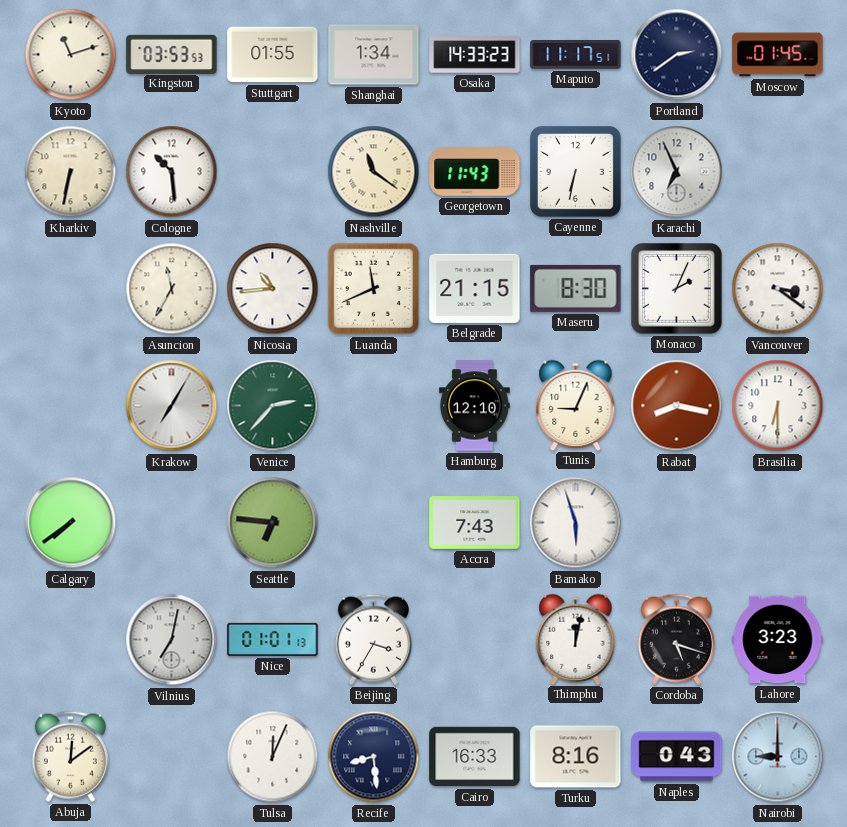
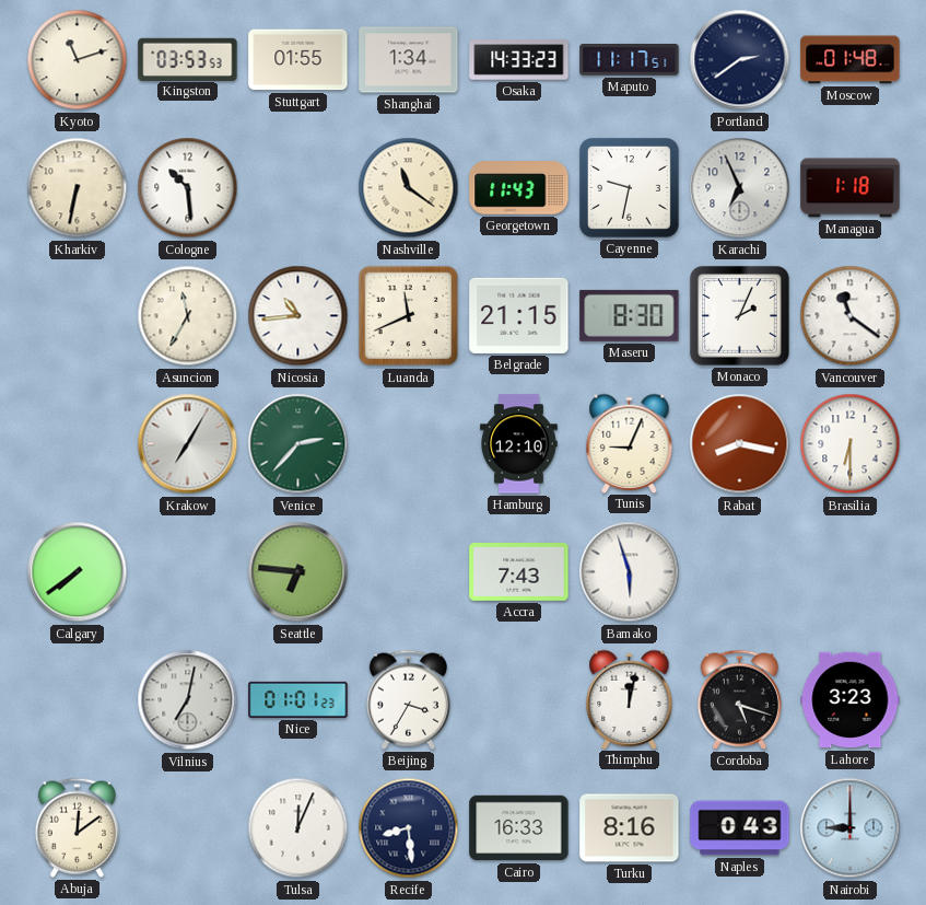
Moscow: 01:45 -> 01:48
Cayenne: 6:32 -> 9:32
Managua: none -> 1:18
Vancouver: 3:21 -> 11:21
Nice: 01:01:13 -> 01:01:23
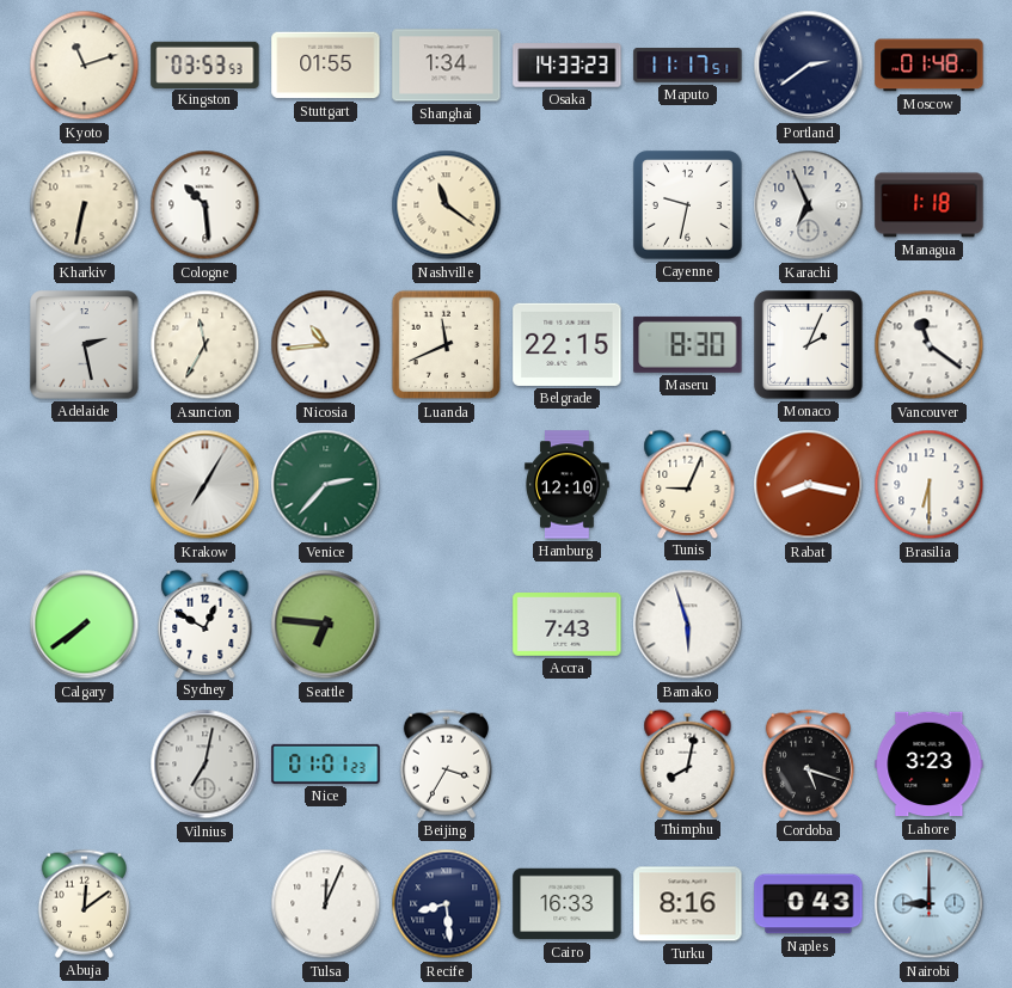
Georgetown: 11:43 -> none
Adelaide: none -> 2:28
Belgrade: 21:15 -> 22:15
Sydney: none -> 12:50
Thimphu: 12:02 -> 8:02
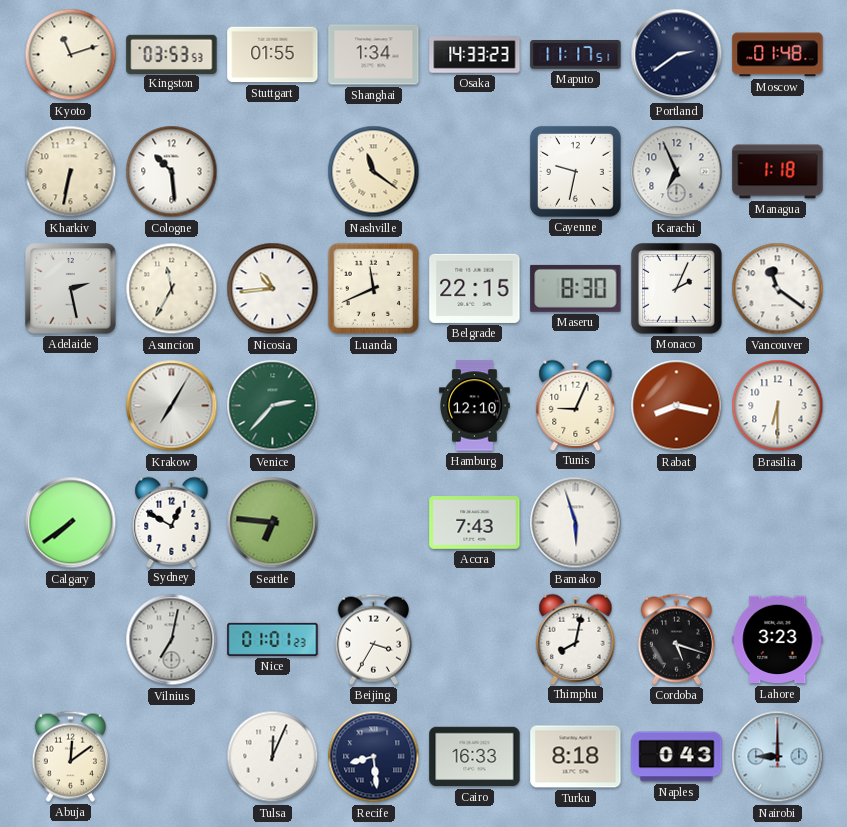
Turku: 8:16 -> 8:18
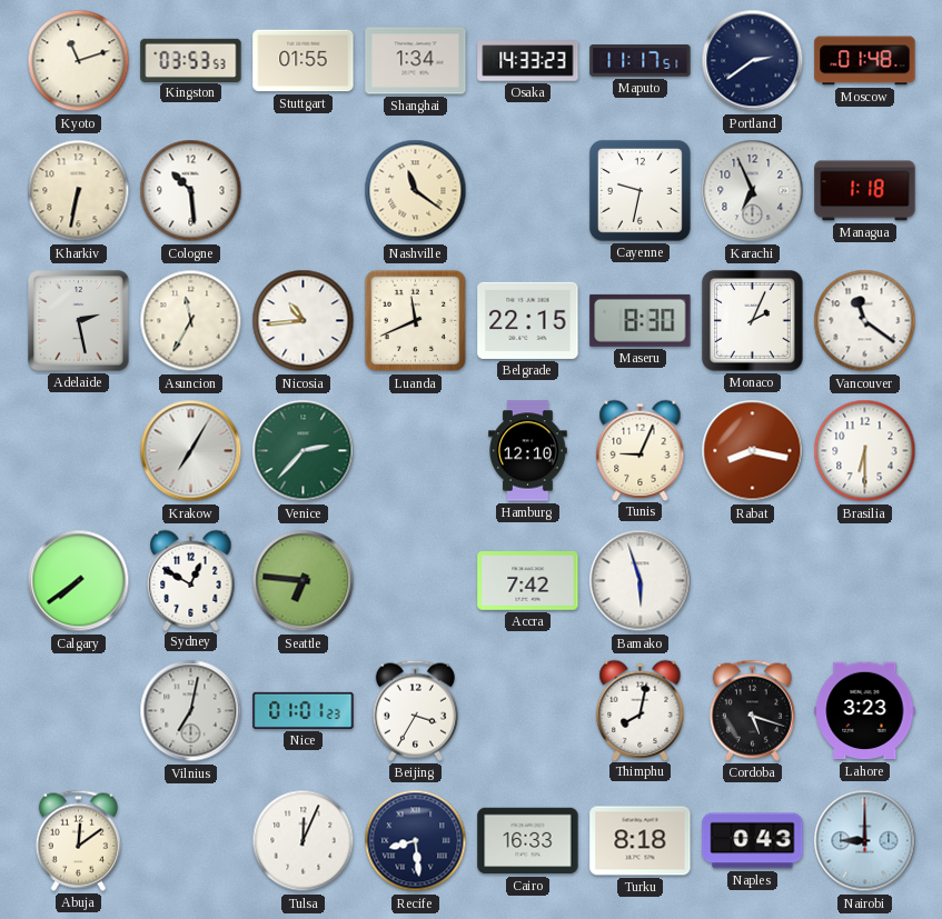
Accra: 7:43 -> 7:42
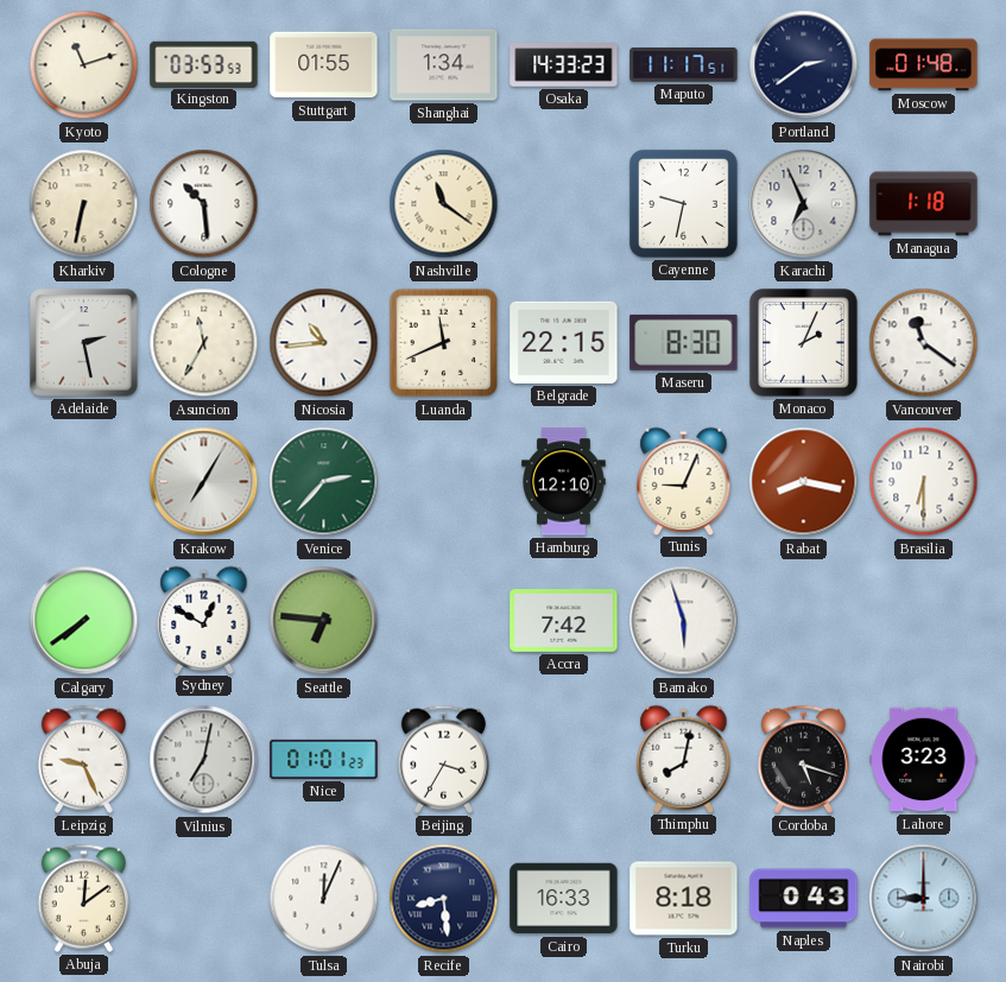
Leipzig: none -> 9:26
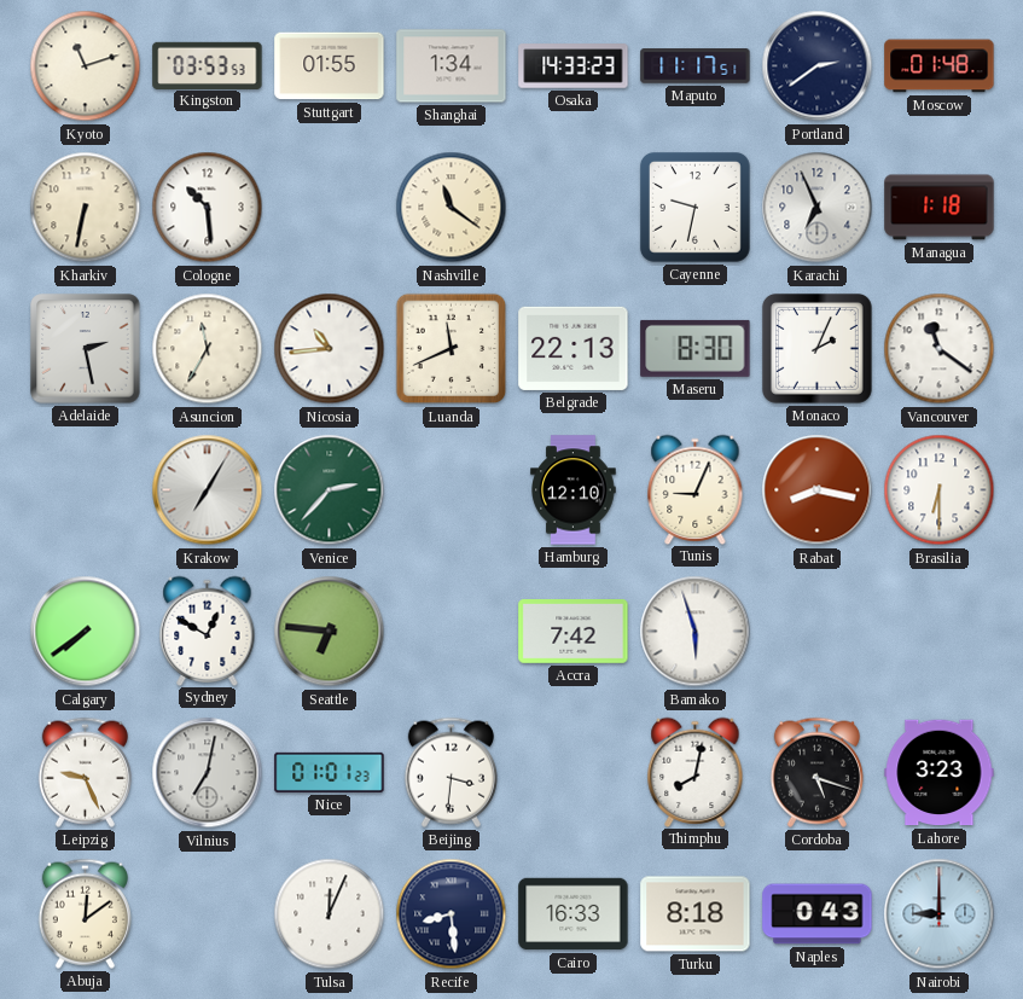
Belgrade: 22:15 -> 22:13
Beijing: 3:35 -> 3:31
